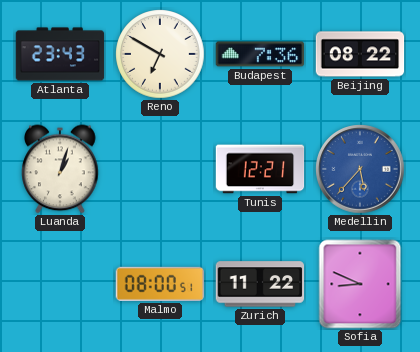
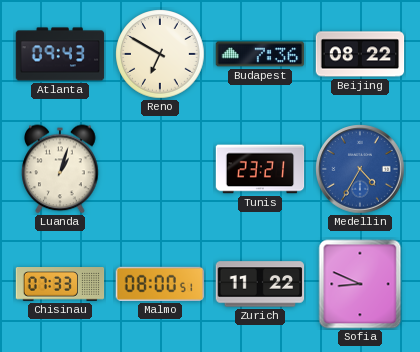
Atlanta: 23:43 -> 09:43
Tunis: 12:21 -> 23:21
Medellin: 5:37 -> 4:35
Chisinau: none -> 07:33
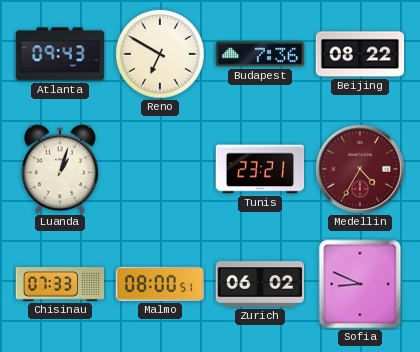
Medellin dial: blue -> burgundy
Zurich: 11:22 -> 06:02
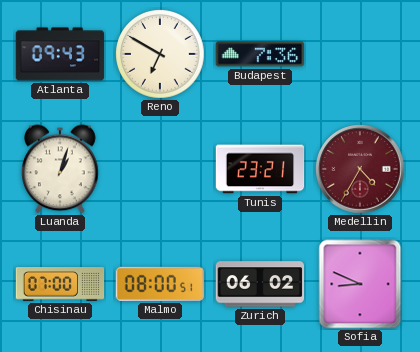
Beijing: 08:22 -> none
Chisinau: 07:33 -> 07:00
